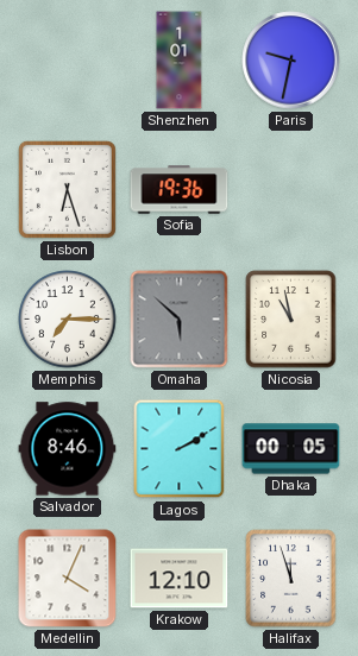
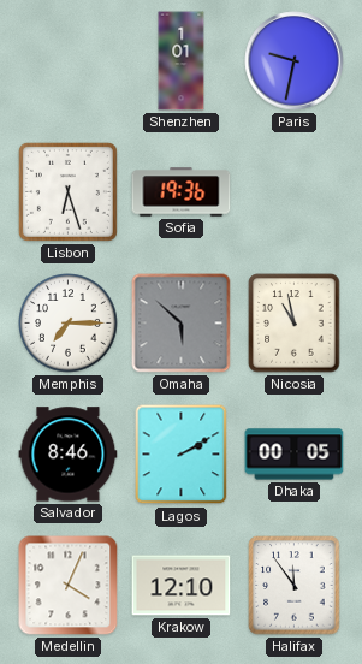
Halifax: 11:57 -> 11:54
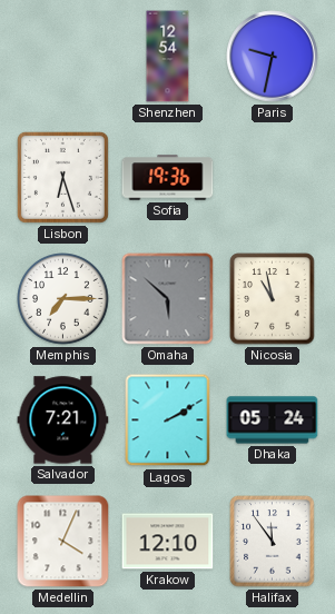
Shenzhen: 1:01 -> 12:54
Salvador: 8:46 -> 7:21
Dhaka: 00:05 -> 05:24
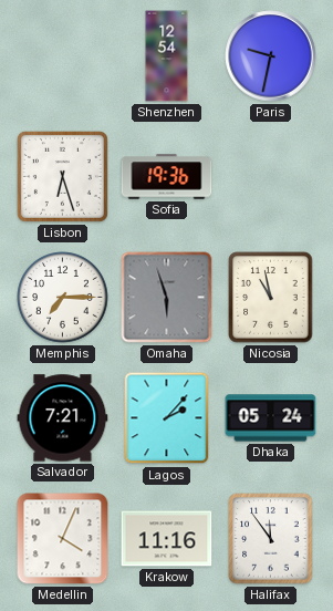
Omaha: 5:52 -> 5:57
Lagos: 2:10 -> 2:07
Krakow: 12:10 -> 11:16
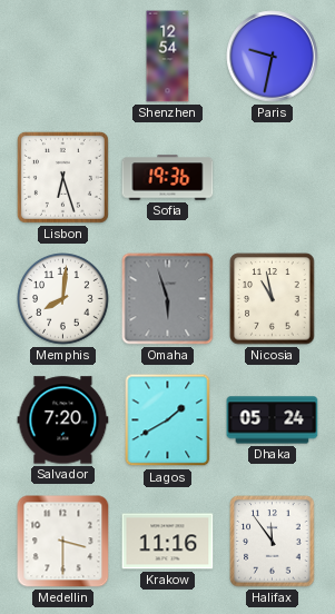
Memphis: 7:15 -> 8:01
Salvador: 7:21 -> 7:20
Lagos: 2:07 -> 1:40
Medellin: 4:04 -> 3:30
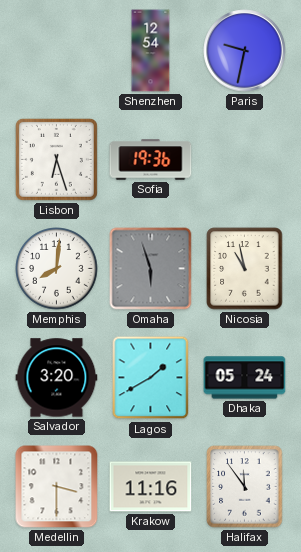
Salvador: 7:20 -> 3:20
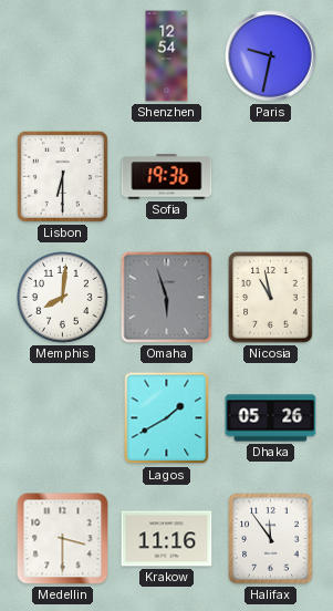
Lisbon: 6:27 -> 6:30
Salvador: 3:20 -> none
Dhaka: 05:24 -> 05:26
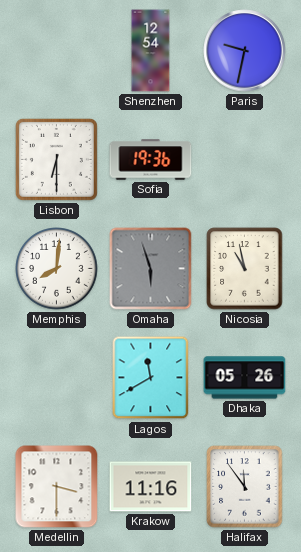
Lagos: 1:40 -> 11:40
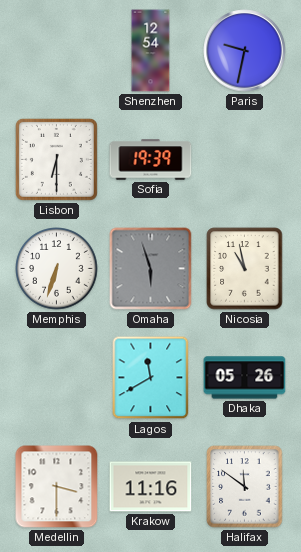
Sofia: 19:36 -> 19:39
Memphis: 8:01 -> 6:33
Halifax: 11:54 -> 11:51
